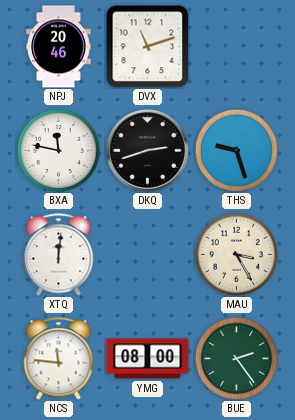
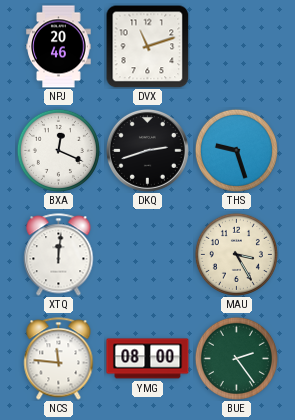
BXA: 11:47 -> 12:19
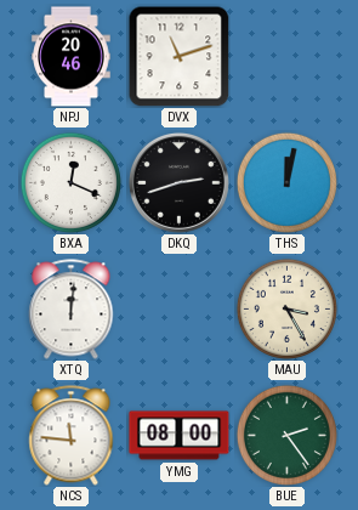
THS: 9:27 -> 12:02
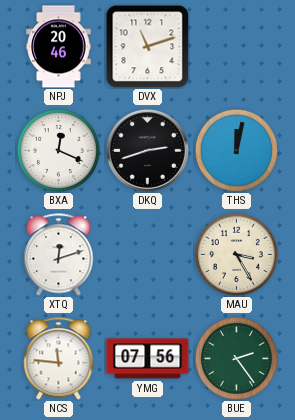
XTQ: 12:01 -> 12:12
YMG: 08:00 -> 07:56
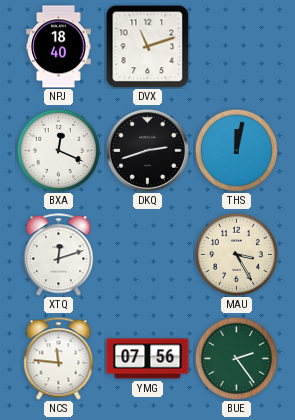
NPJ: 20:46 -> 18:40
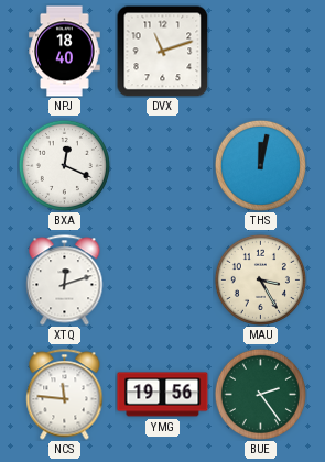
DKQ: 2:42 -> none
YMG: 07:56 -> 19:56
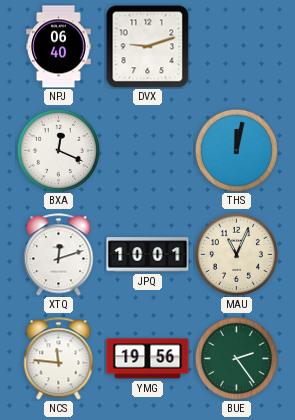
NPJ: 18:40 -> 06:40
DVX: 11:12 -> 9:12
JPQ: none -> 10:01
MAU: 3:25 -> 11:04
